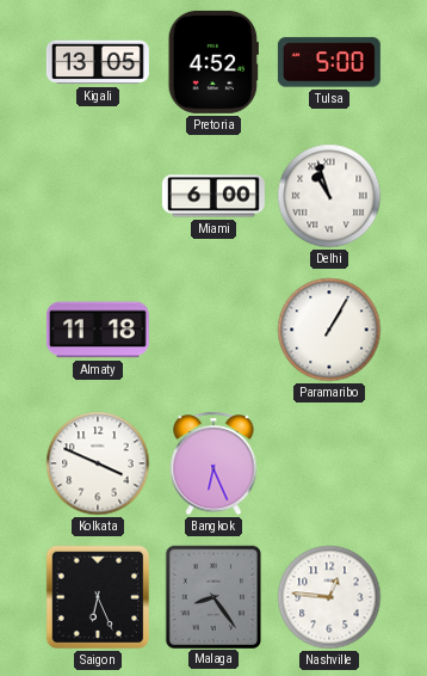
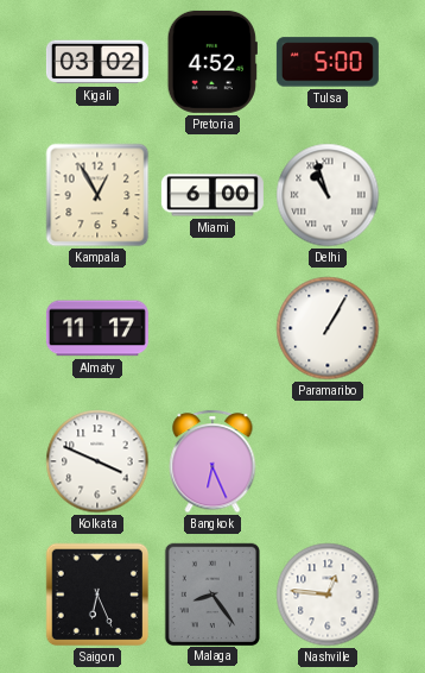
Kigali: 13:05 -> 03:02
Kampala: none -> 12:55
Almaty: 11:18 -> 11:17
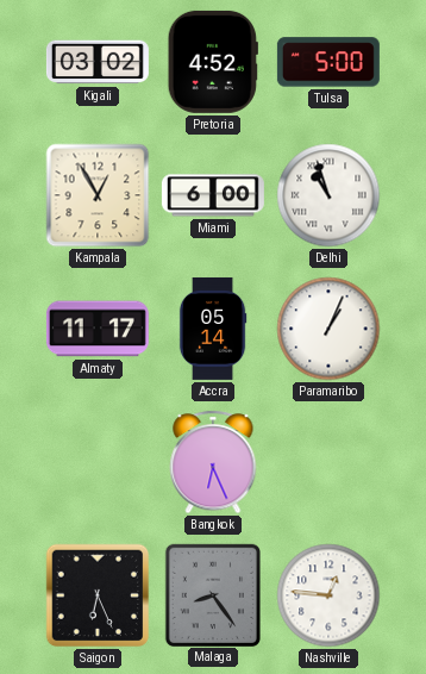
Accra: none -> 05:14
Paramaribo: 1:05 -> 1:04
Kolkata: 3:49 -> none
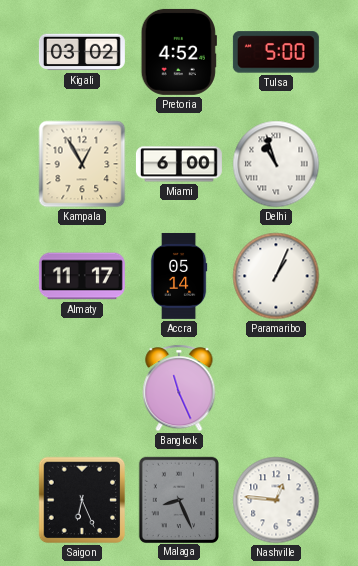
Bangkok: 6:26 -> 11:26
Malaga: 8:24 -> 8:26
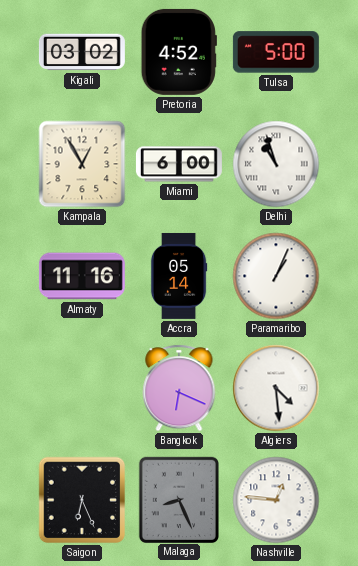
Almaty: 11:17 -> 11:16
Bangkok: 11:26 -> 6:19
Algiers: none -> 4:29
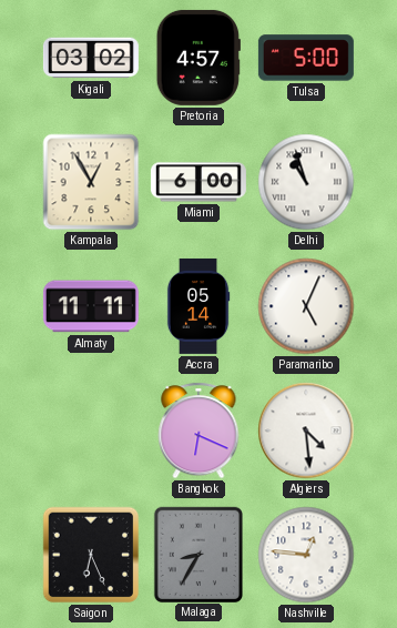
Pretoria: 4:52 -> 4:57
Almaty: 11:16 -> 11:11
Paramaribo: 1:04 -> 5:04
Malaga: 8:26 -> 8:35
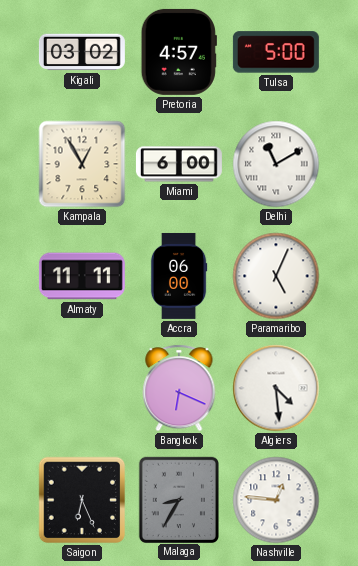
Delhi: 10:57 -> 11:10
Accra: 05:14 -> 06:00
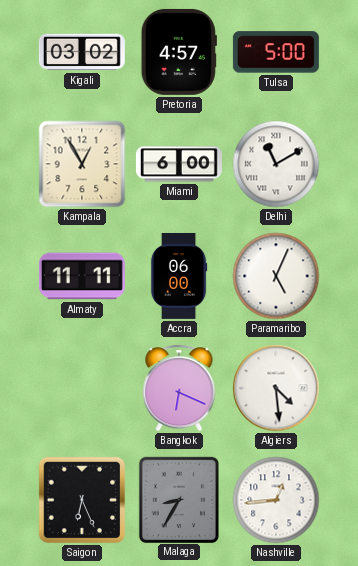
Nashville: 12:46 -> 12:44
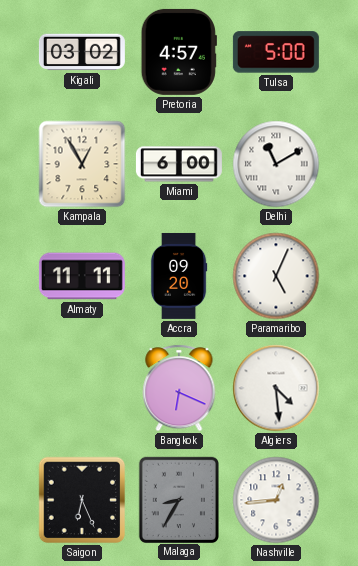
Accra: 06:00 -> 09:20
